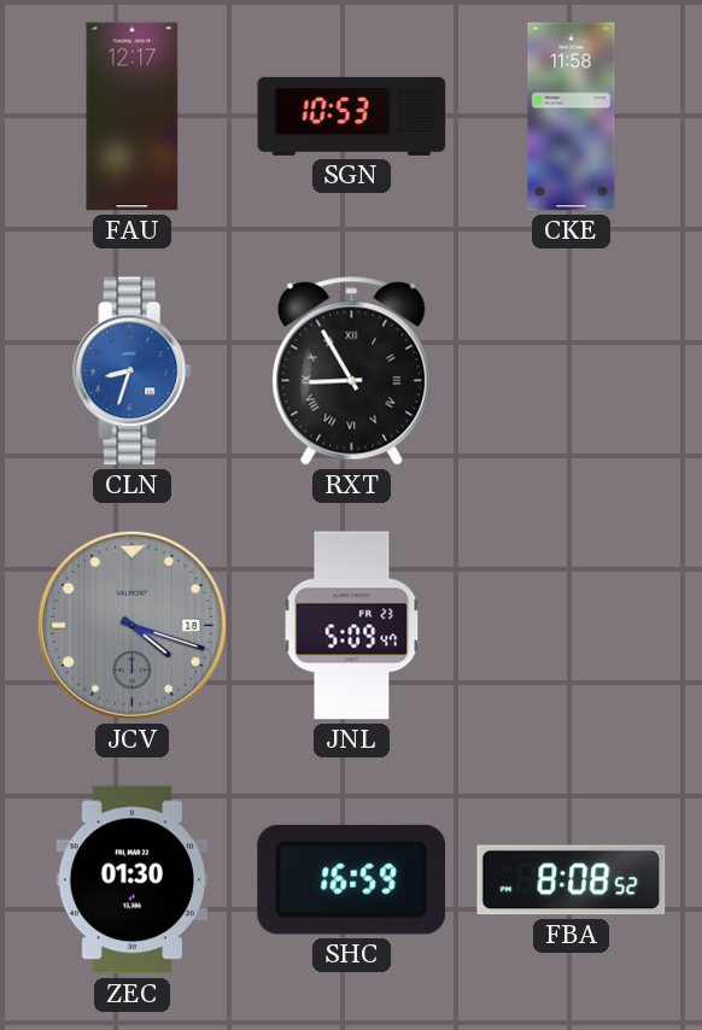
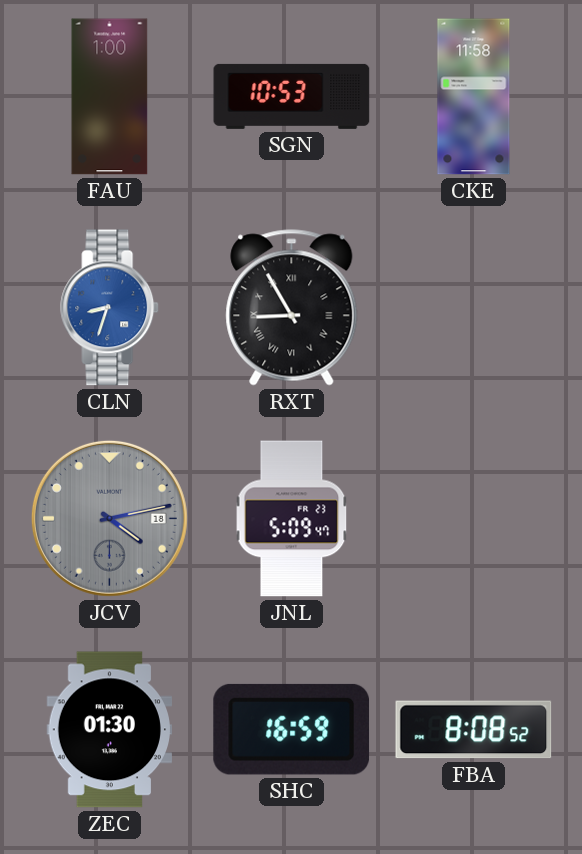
FAU: 12:17 -> 1:00
JCV: 4:18 -> 4:13
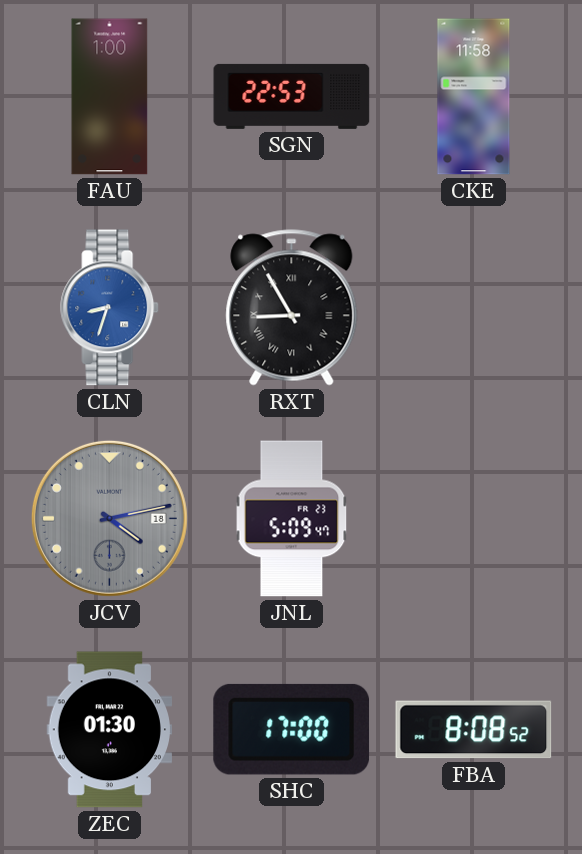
SGN: 10:53 -> 22:53
SHC: 16:59 -> 17:00
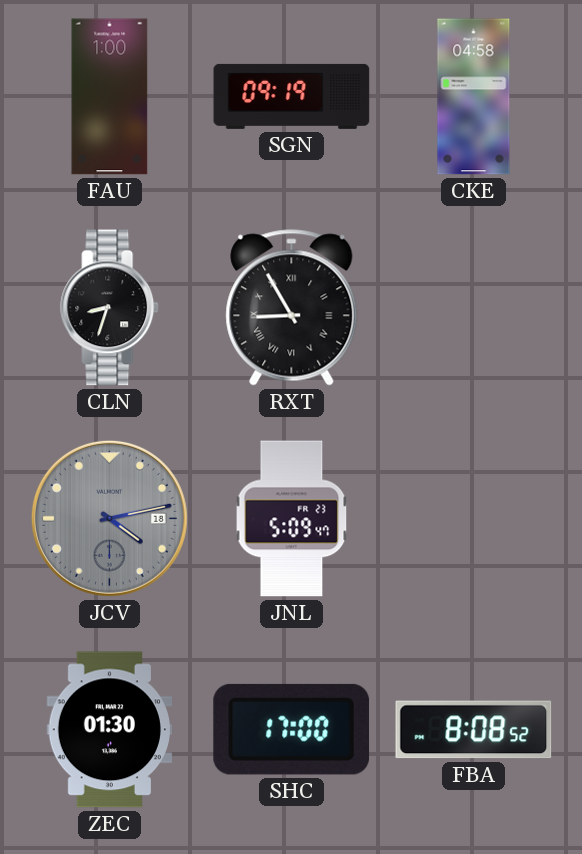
SGN: 22:53 -> 09:19
CKE: 11:58 -> 04:58
CLN dial: blue -> black
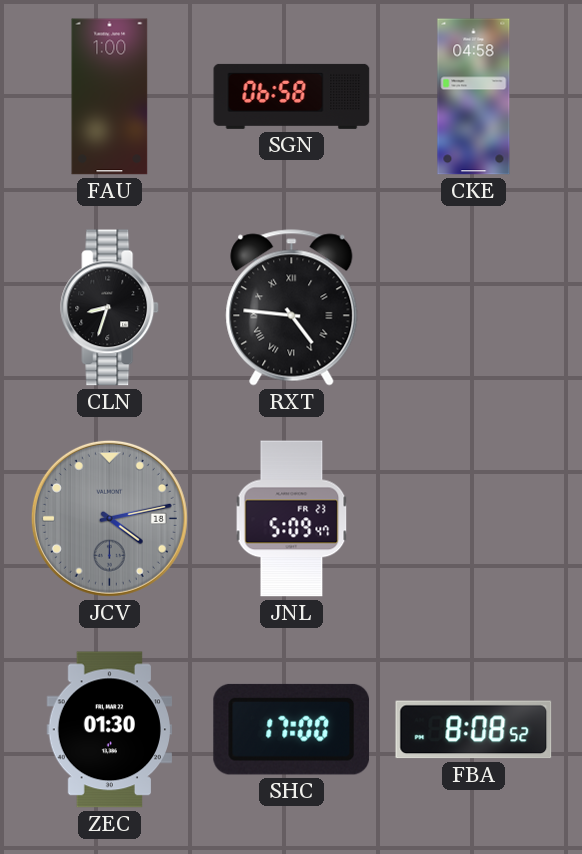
SGN: 09:19 -> 06:58
RXT: 8:55 -> 4:46
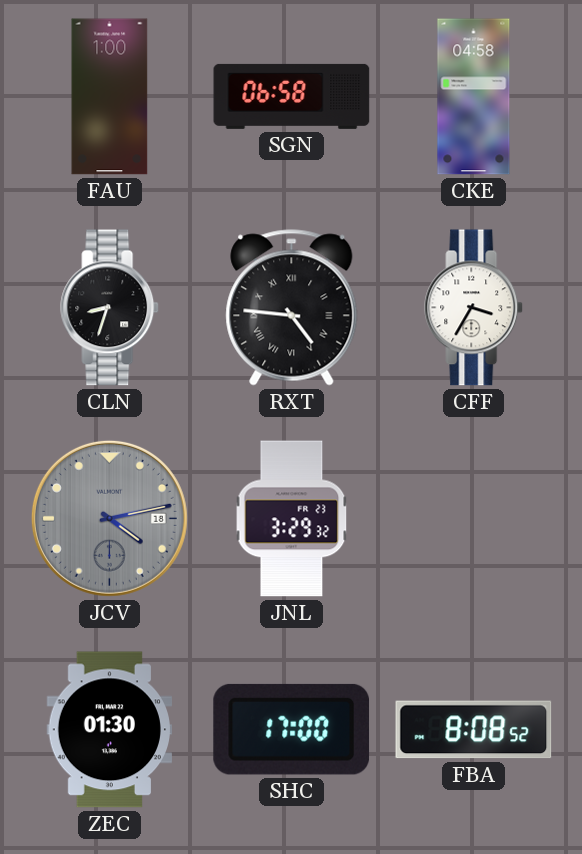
CFF: none -> 3:35
JNL: 5:09 -> 3:29
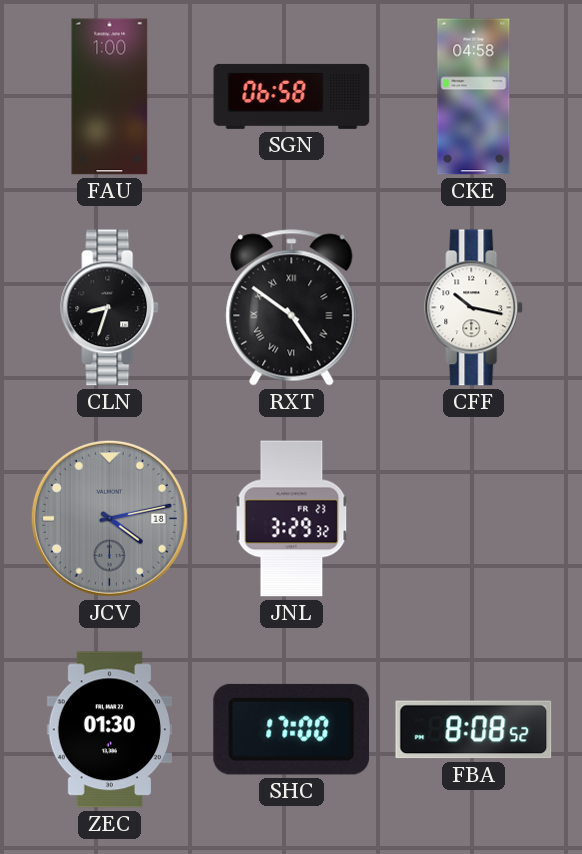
RXT: 4:46 -> 4:51
CFF: 3:35 -> 10:17
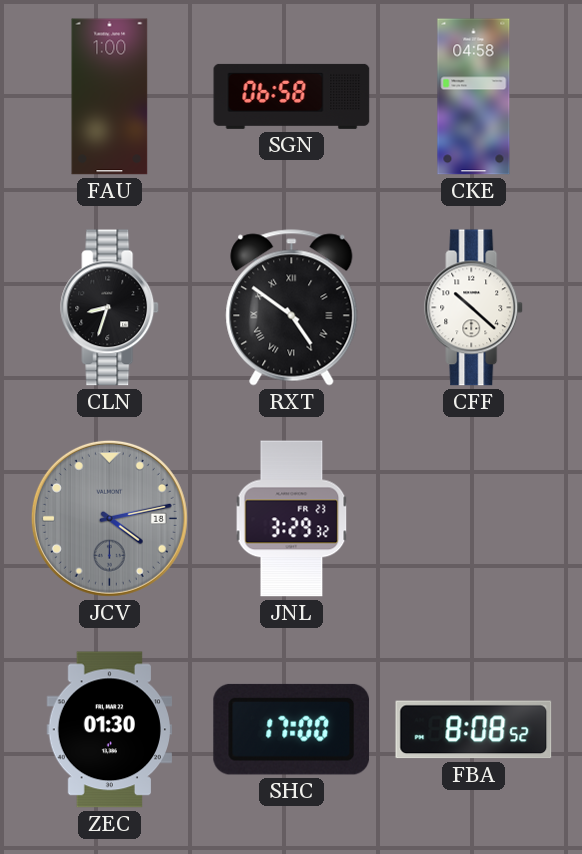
CFF: 10:17 -> 10:22
